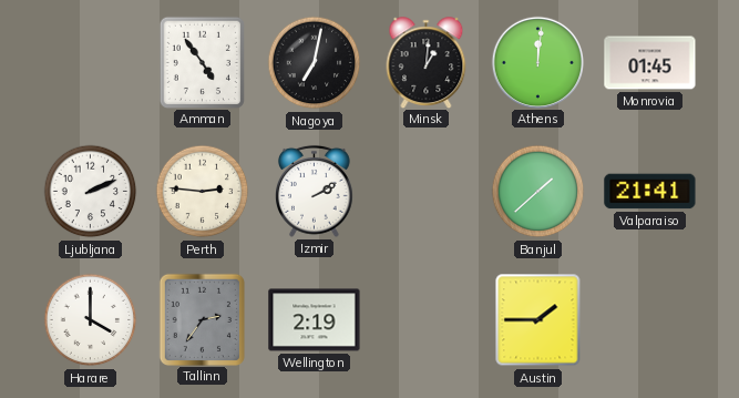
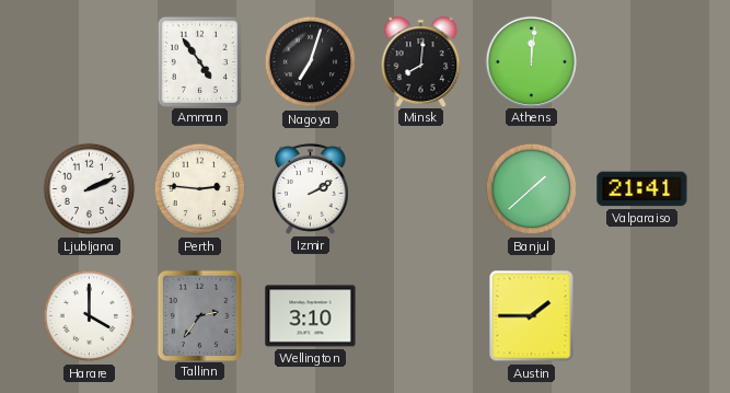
Nagoya: 7:02 -> 7:03
Minsk: 1:01 -> 8:01
Monrovia: 01:45 -> none
Wellington: 2:19 -> 3:10
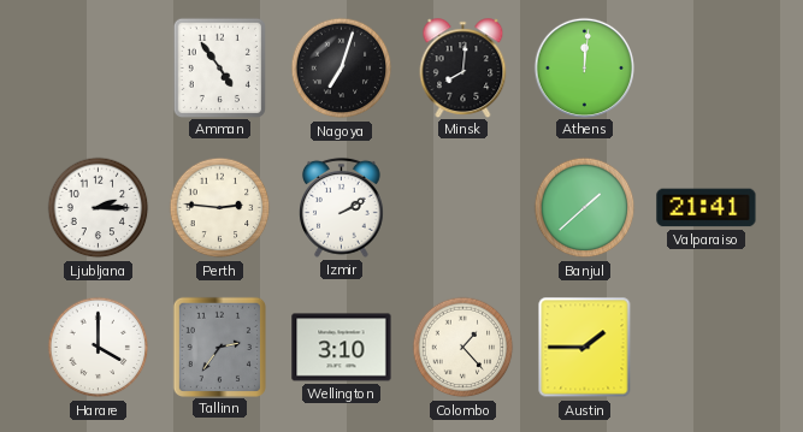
Ljubljana: 2:11 -> 2:15
Colombo: none -> 1:23
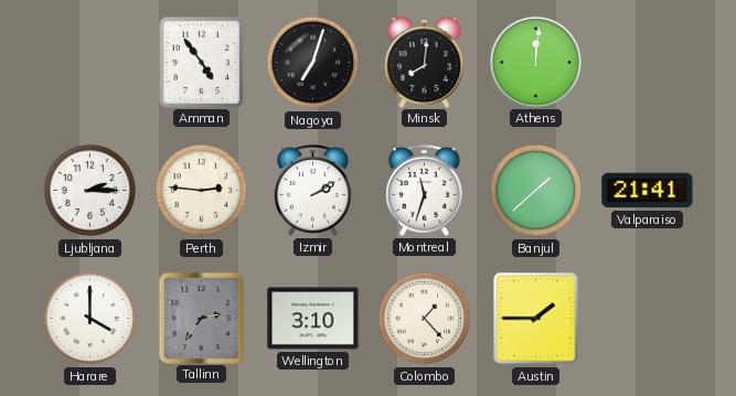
Montreal: none -> 11:33
